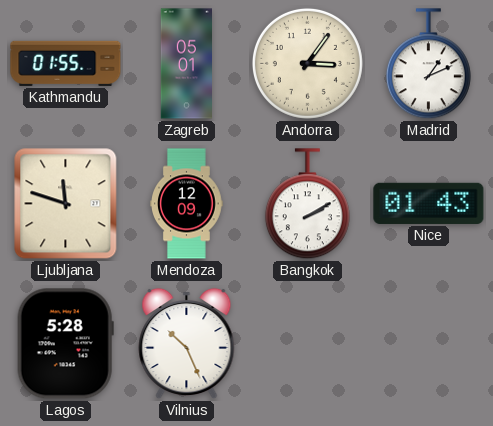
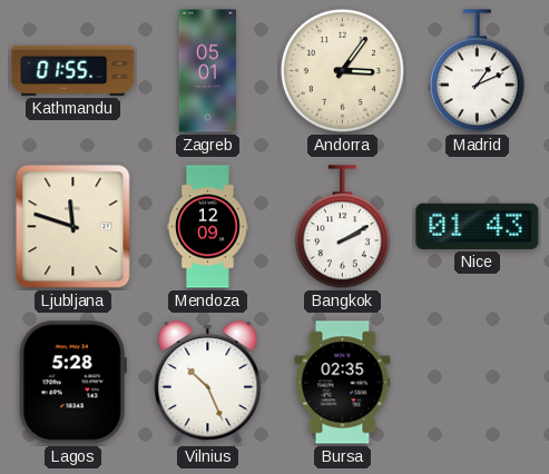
Bursa: none -> 02:35
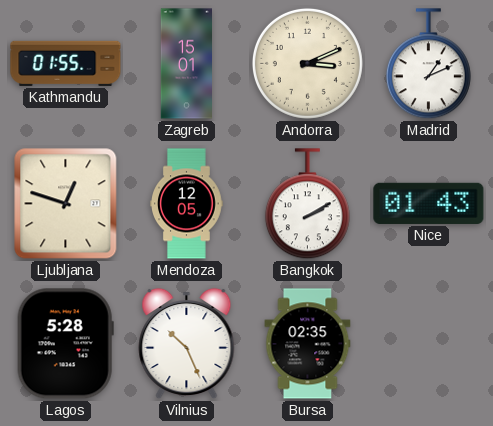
Zagreb: 05:01 -> 15:01
Andorra: 3:06 -> 3:11
Ljubljana: 11:48 -> 12:48
Mendoza: 12:09 -> 12:05
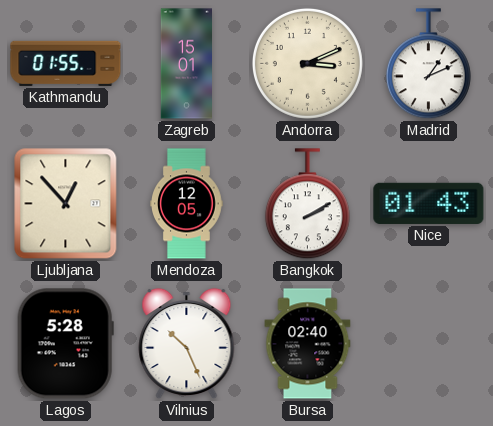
Ljubljana: 12:48 -> 12:53
Bursa: 02:35 -> 02:40
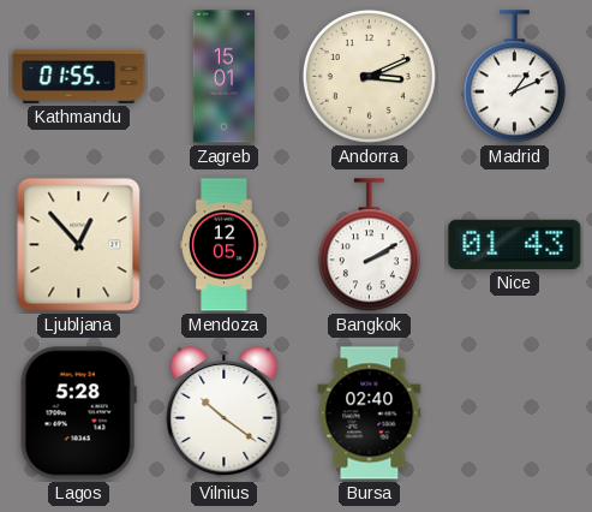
Vilnius: 10:26 -> 10:21
